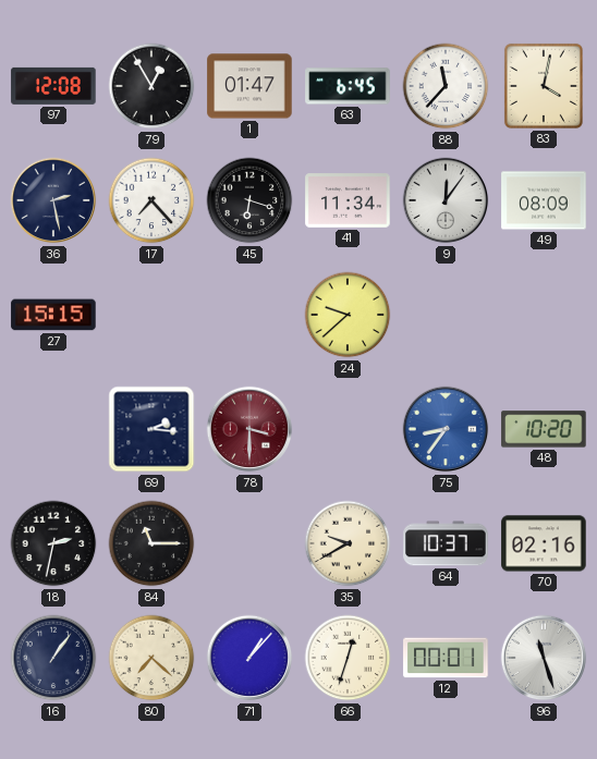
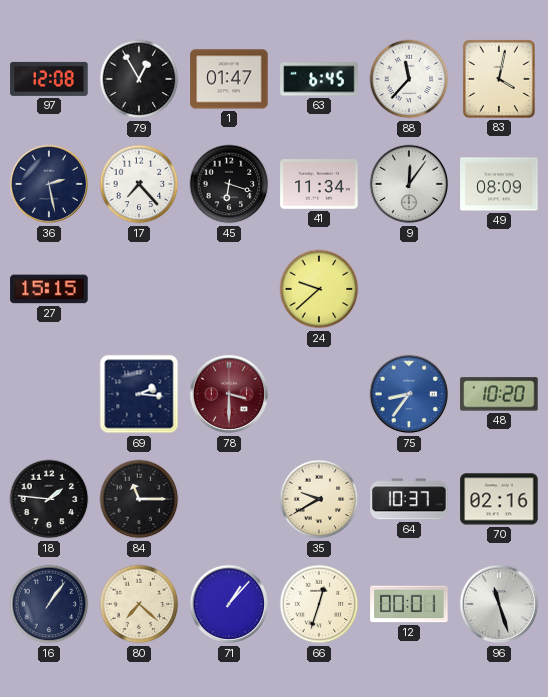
18: 2:32 -> 1:46
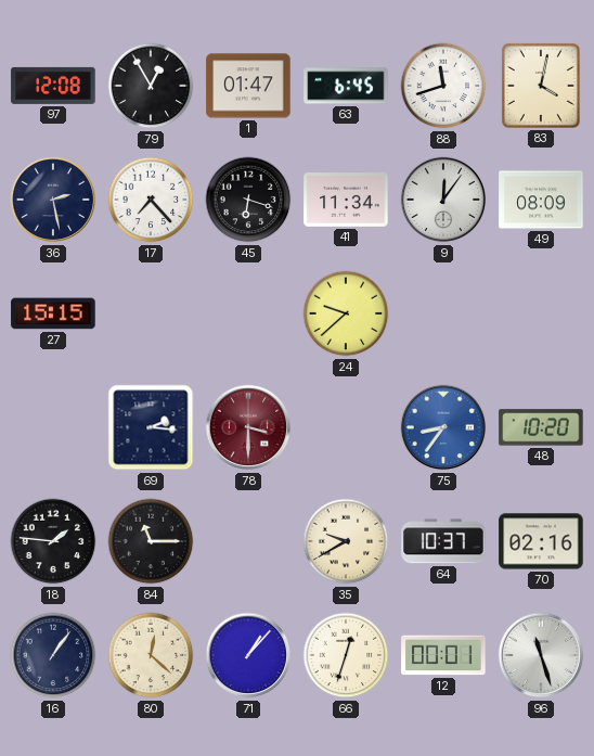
88: 11:37 -> 11:42
80: 7:22 -> 12:22
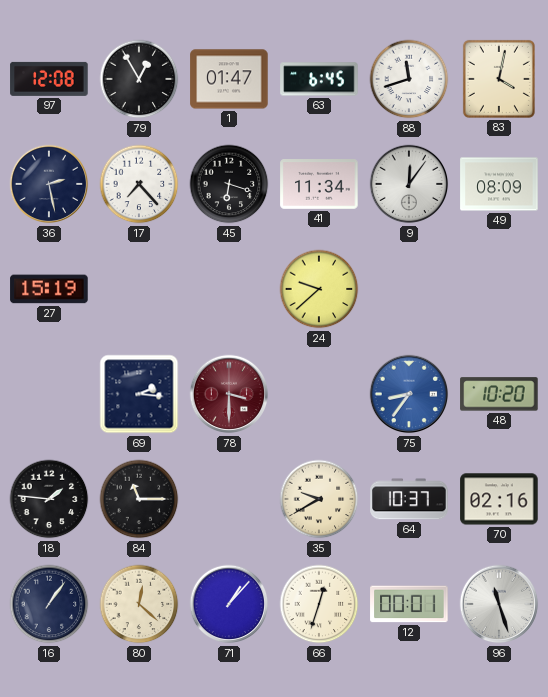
27: 15:15 -> 15:19
